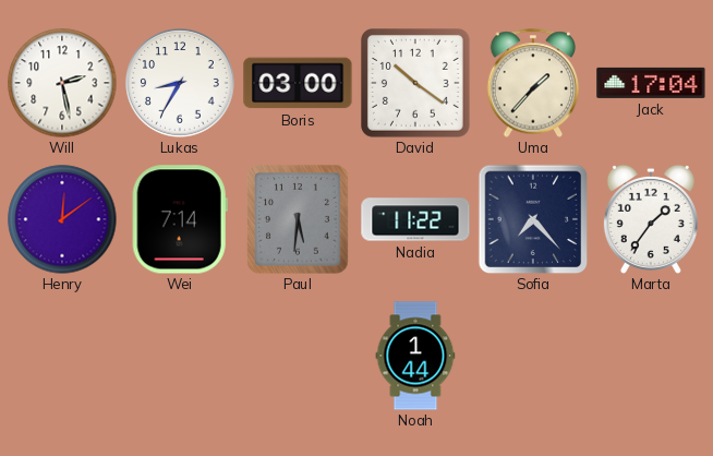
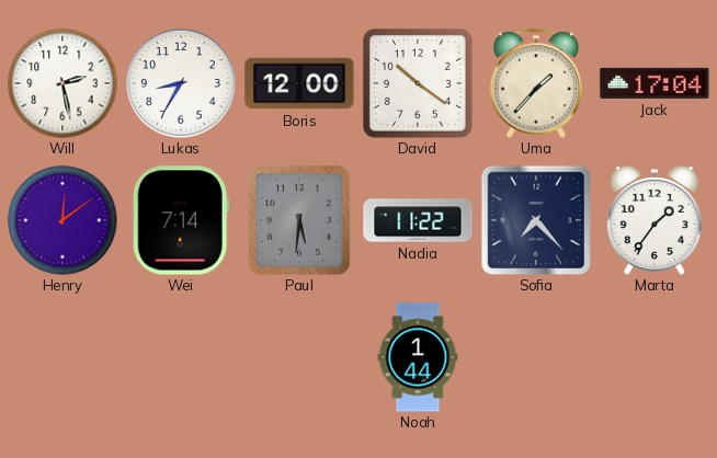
Boris: 03:00 -> 12:00
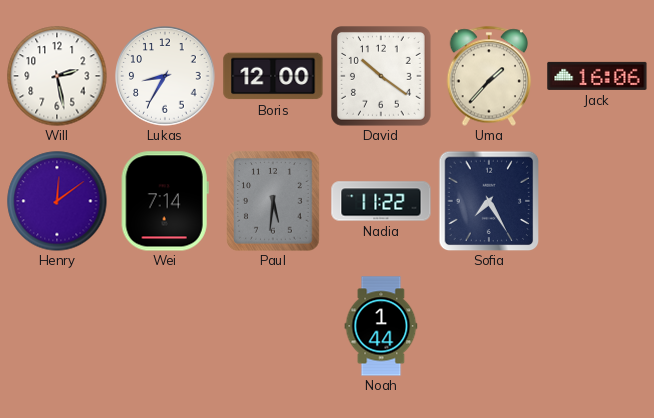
Jack: 17:04 -> 16:06
Sofia: 7:23 -> 7:25
Marta: 1:36 -> none
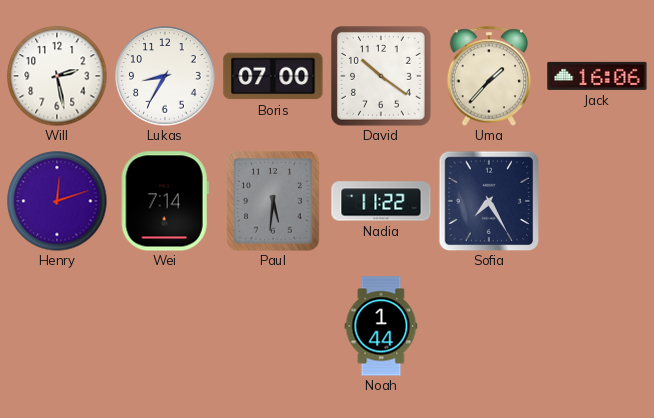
Boris: 12:00 -> 07:00
Henry: 12:09 -> 12:12
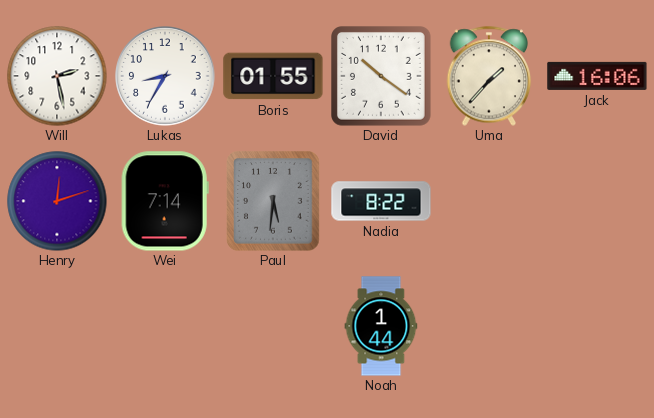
Boris: 07:00 -> 01:55
Nadia: 11:22 -> 8:22
Sofia: 7:25 -> none
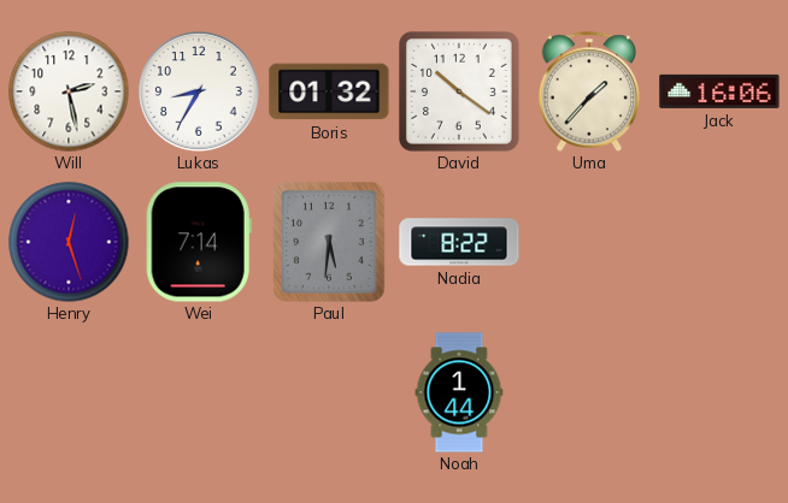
Boris: 01:55 -> 01:32
Henry: 12:12 -> 12:27
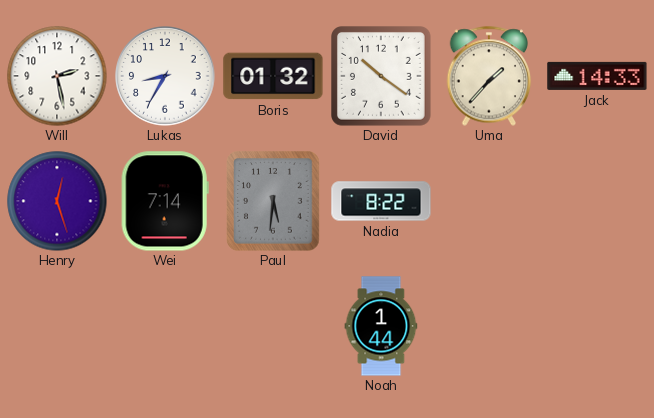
Jack: 16:06 -> 14:33
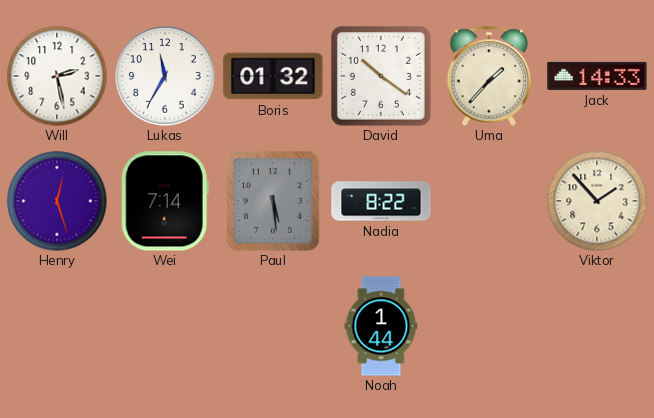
Lukas: 8:35 -> 11:35
Paul: 5:31 -> 5:29
Viktor: none -> 1:53
